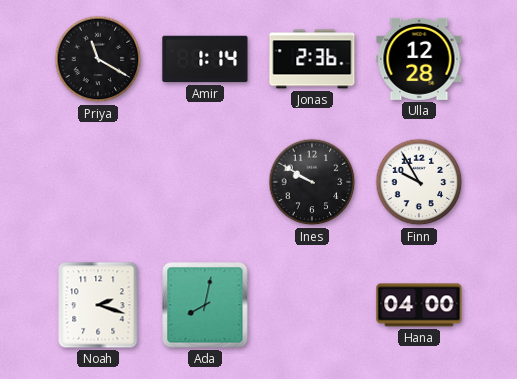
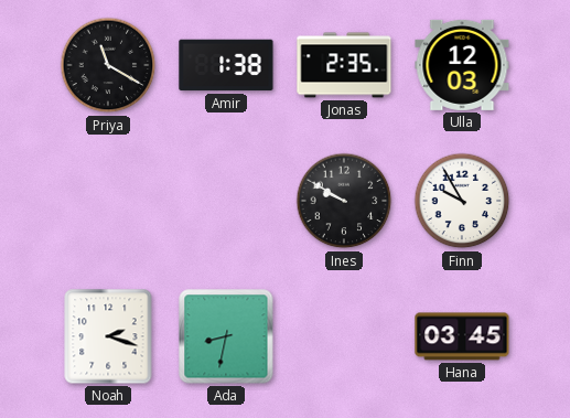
Amir: 1:14 -> 1:38
Jonas: 2:36 -> 2:35
Ulla: 12:28 -> 12:03
Ada: 8:02 -> 8:32
Hana: 04:00 -> 03:45
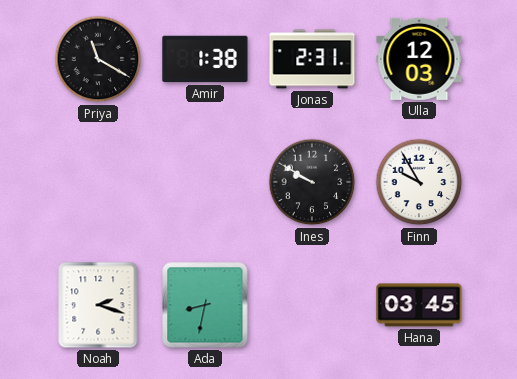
Jonas: 2:35 -> 2:31
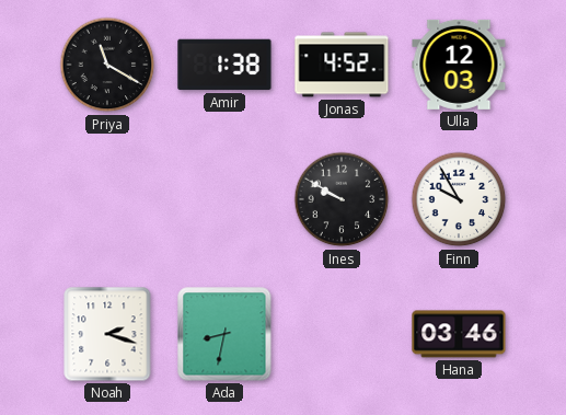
Jonas: 2:31 -> 4:52
Hana: 03:45 -> 03:46
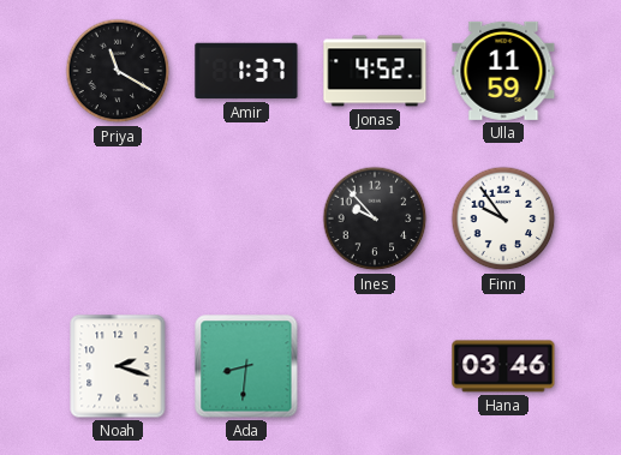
Amir: 1:38 -> 1:37
Ulla: 12:03 -> 11:59
Ines: 9:50 -> 9:53
Finn: 9:55 -> 9:54
Ada: 8:32 -> 8:31
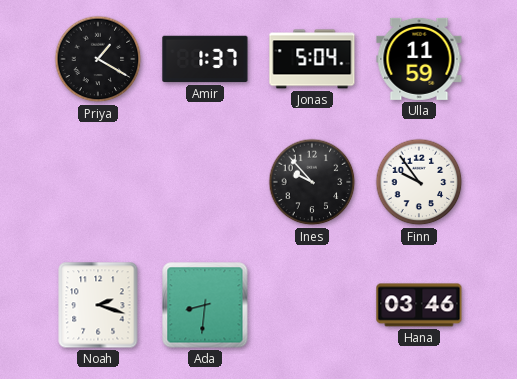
Priya: 11:20 -> 1:20
Jonas: 4:52 -> 5:04
